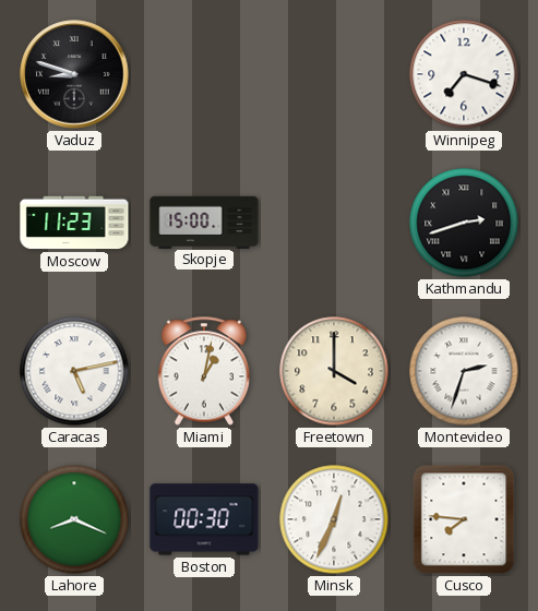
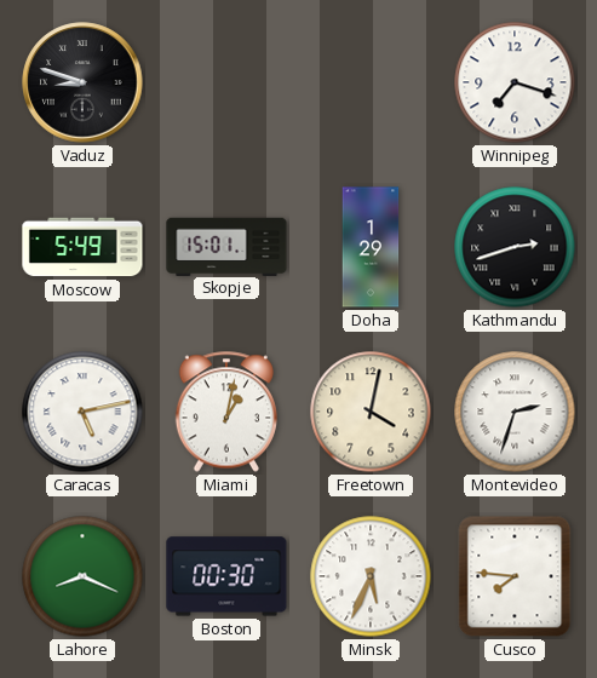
Moscow: 11:23 -> 5:49
Skopje: 15:00 -> 15:01
Doha: none -> 1:29
Freetown: 4:00 -> 4:02
Minsk: 12:34 -> 5:34
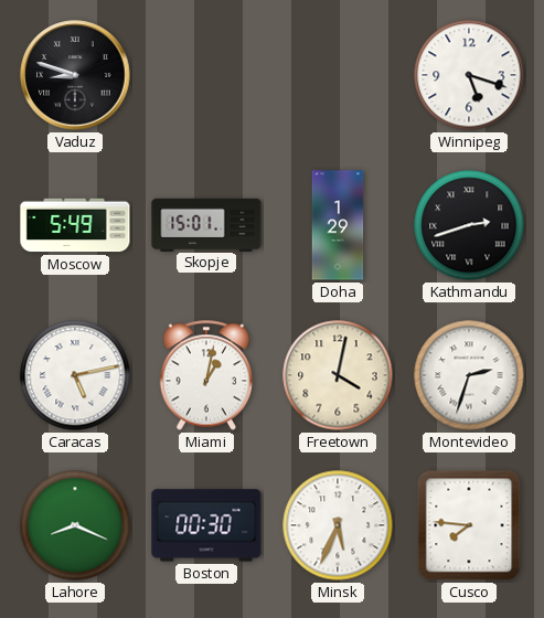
Winnipeg: 7:18 -> 5:18
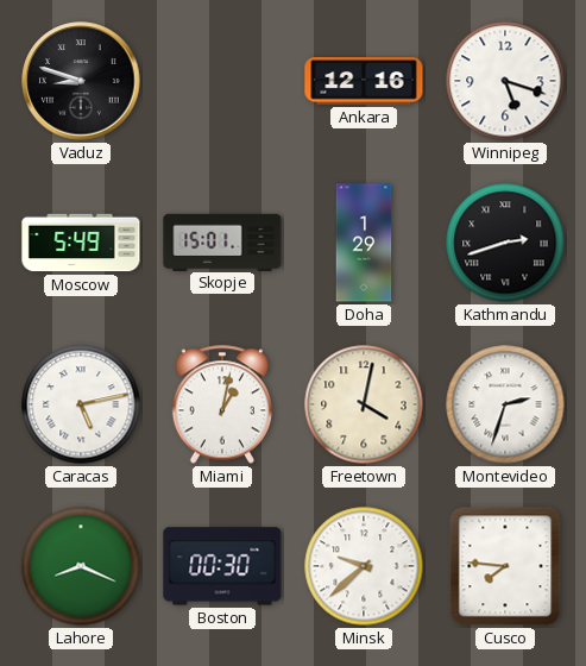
Ankara: none -> 12:16
Minsk: 5:34 -> 9:38
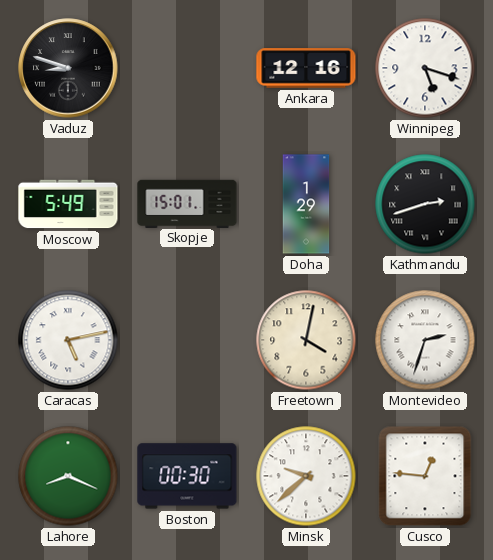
Miami: 1:02 -> none
Cusco: 7:46 -> 12:46
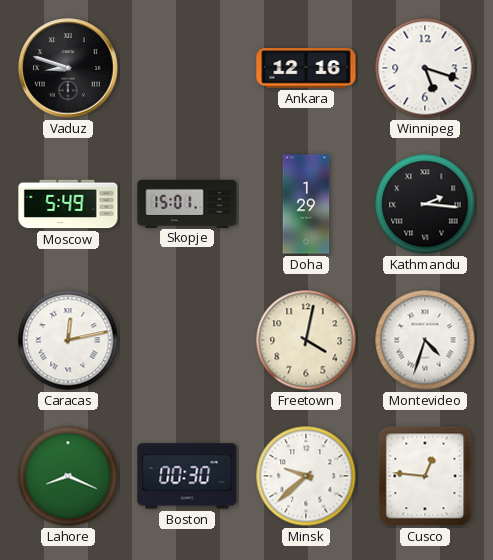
Kathmandu: 2:42 -> 2:16
Caracas: 5:13 -> 12:13
Montevideo: 2:33 -> 4:33
